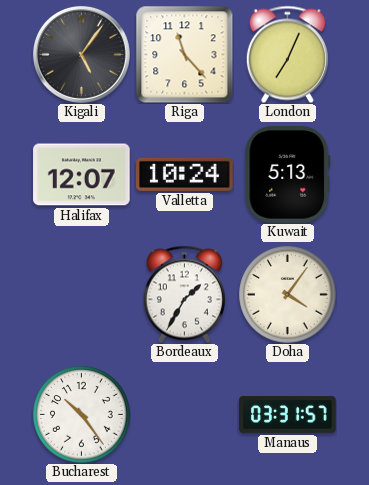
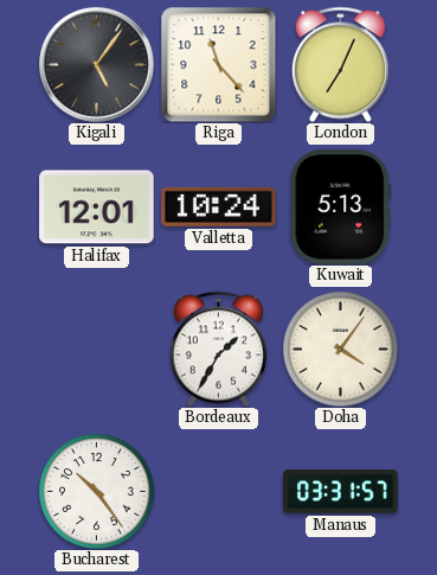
Halifax: 12:07 -> 12:01
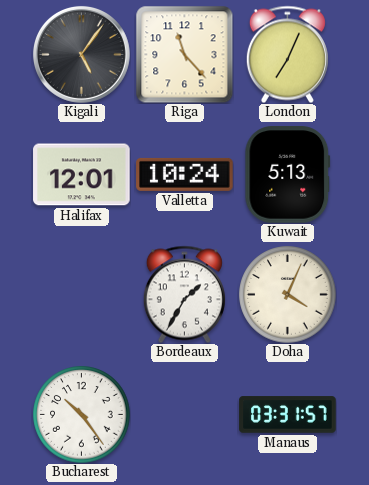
Doha: 4:06 -> 4:04
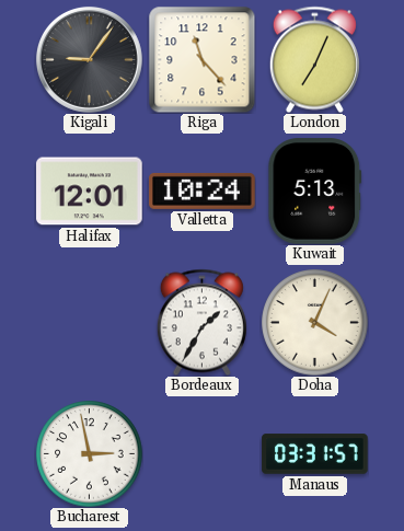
Kigali: 5:06 -> 9:06
Bucharest: 10:24 -> 2:58
